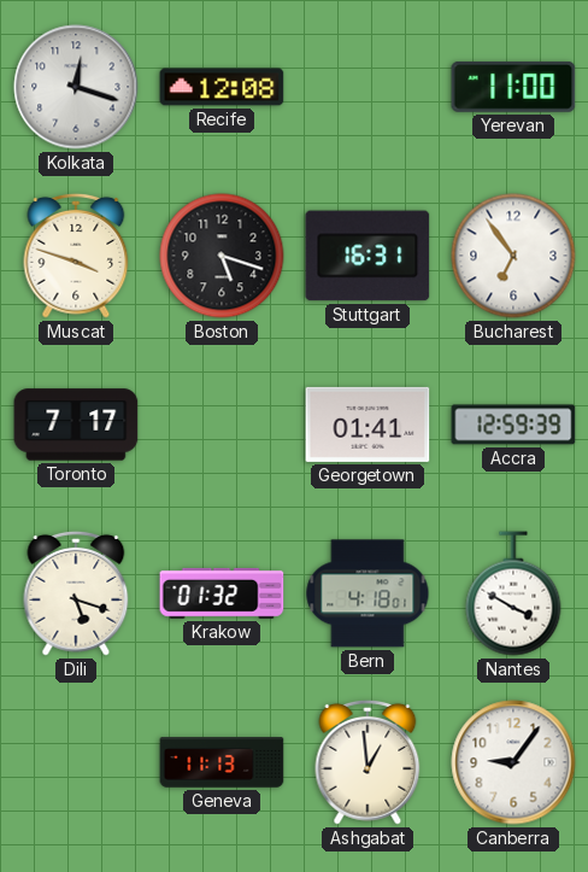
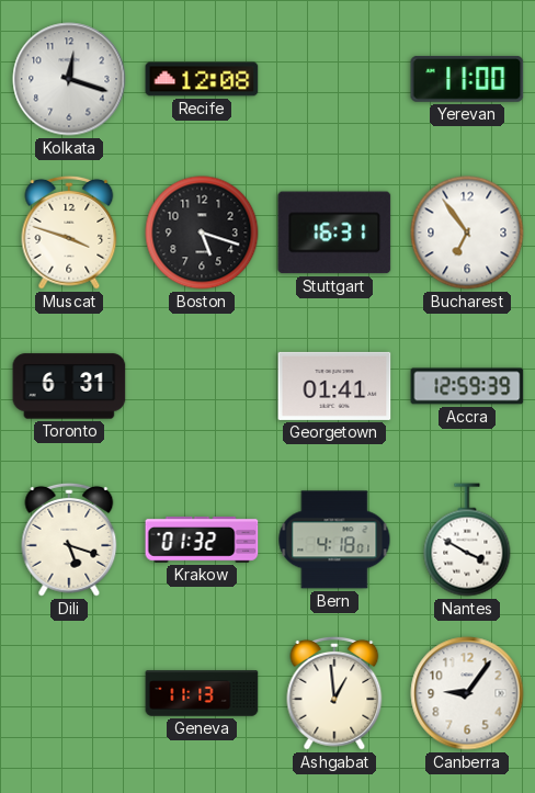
Toronto: 7:17 -> 6:31
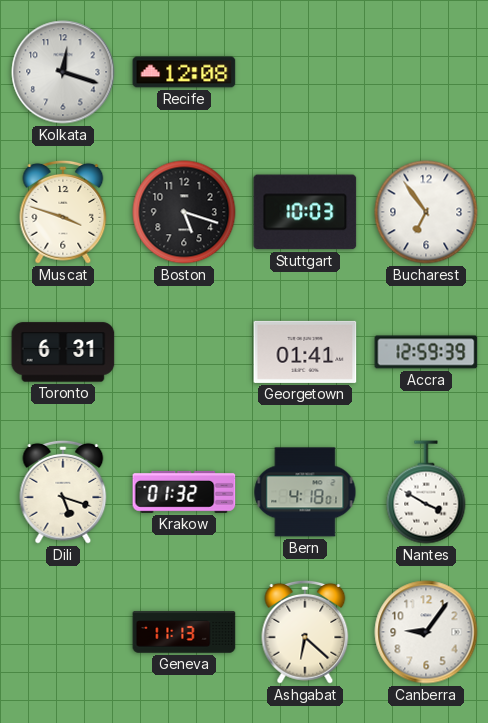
Yerevan: 11:00 -> none
Stuttgart: 16:31 -> 10:03
Ashgabat: 12:59 -> 6:22
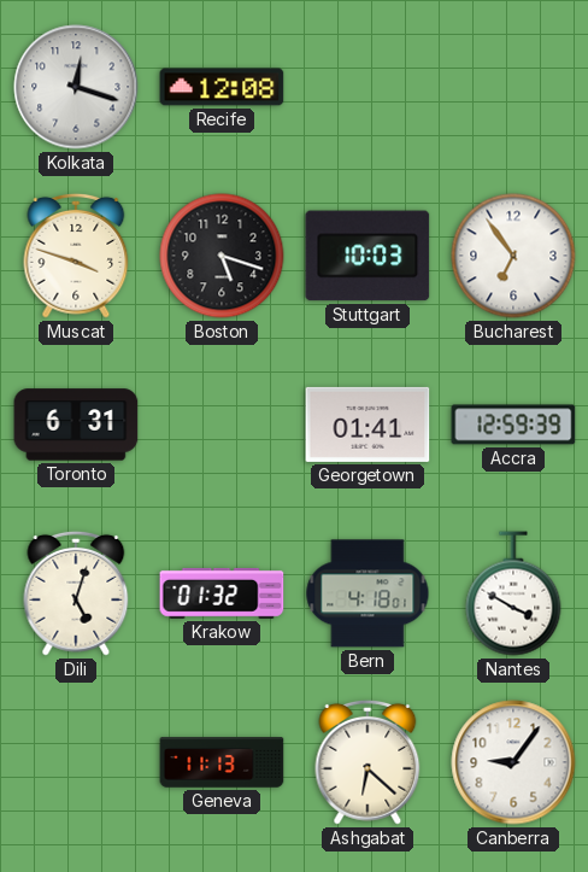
Dili: 5:18 -> 5:03
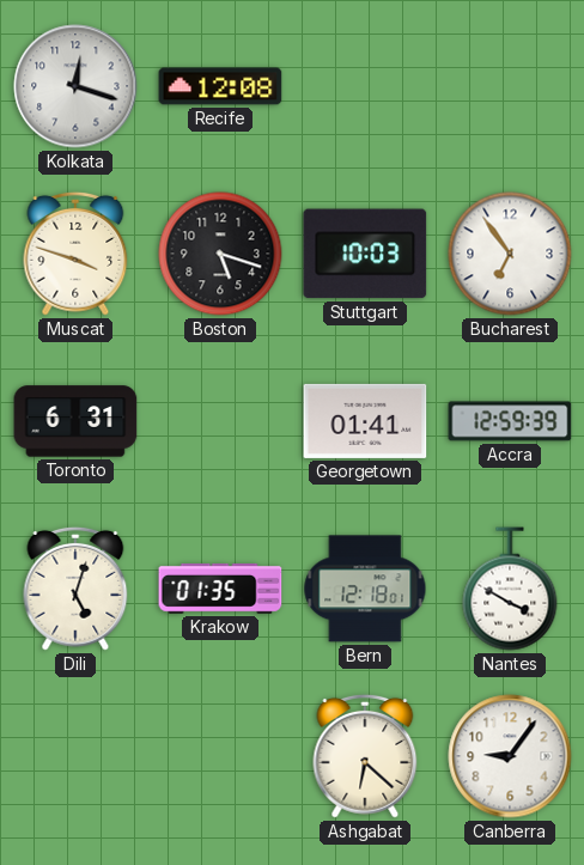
Krakow: 01:32 -> 01:35
Bern: 4:18 -> 12:18
Geneva: 11:13 -> none
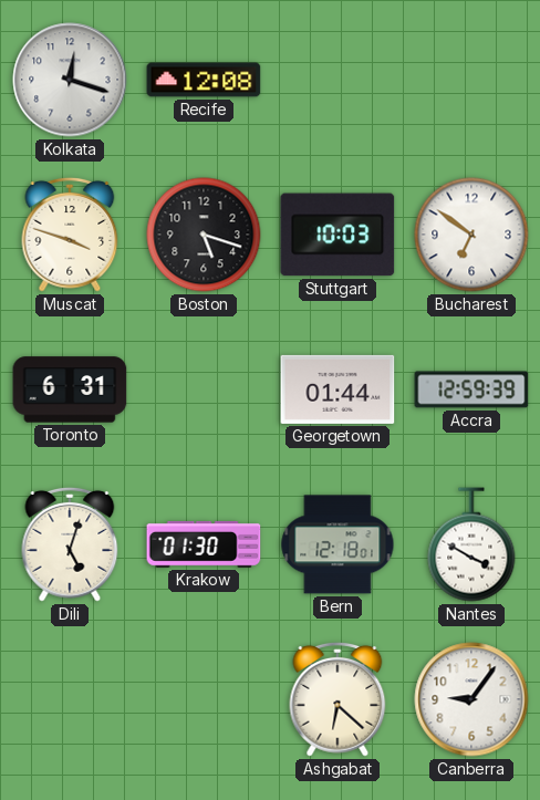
Bucharest: 6:54 -> 6:51
Georgetown: 01:41 -> 01:44
Krakow: 01:35 -> 01:30
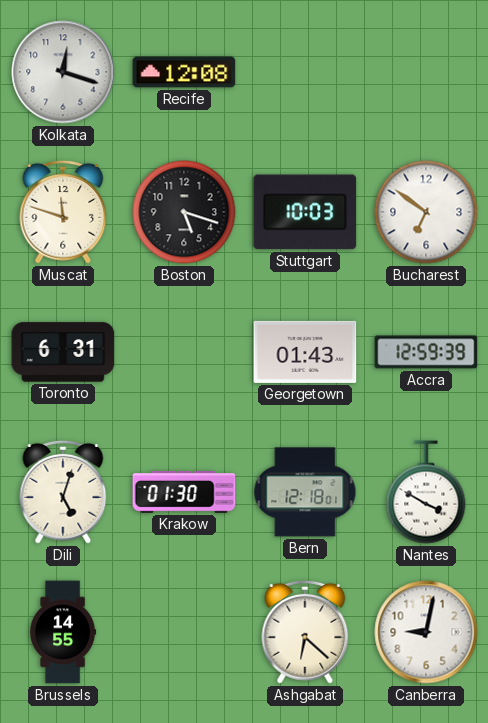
Muscat: 3:48 -> 11:48
Georgetown: 01:44 -> 01:43
Brussels: none -> 14:55
Canberra: 9:06 -> 9:02
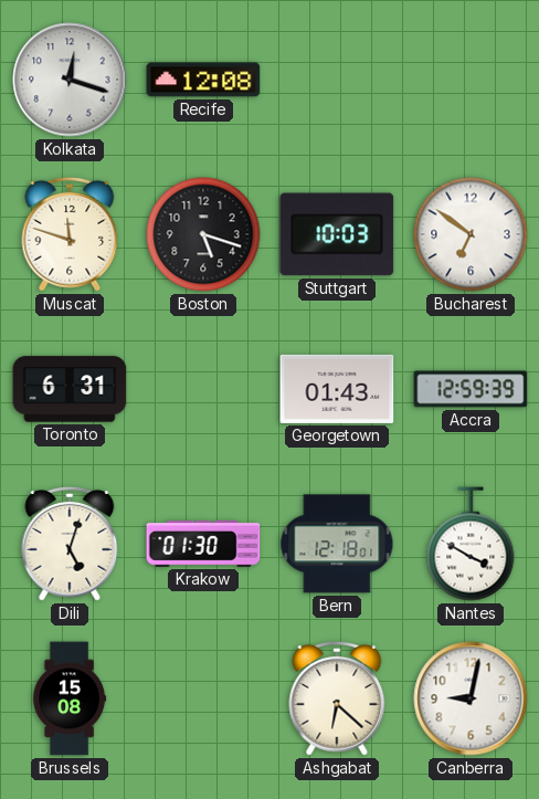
Brussels: 14:55 -> 15:08
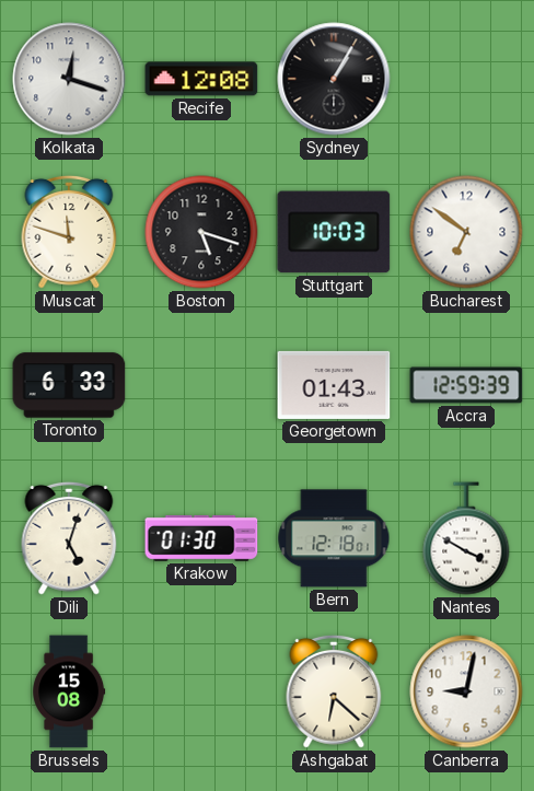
Sydney: none -> 1:05
Toronto: 6:31 -> 6:33
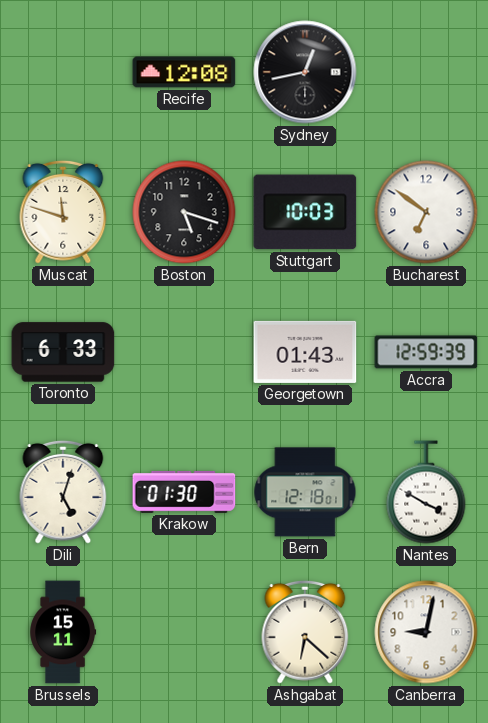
Kolkata: 12:18 -> none
Sydney: 1:05 -> 12:43
Brussels: 15:08 -> 15:11
